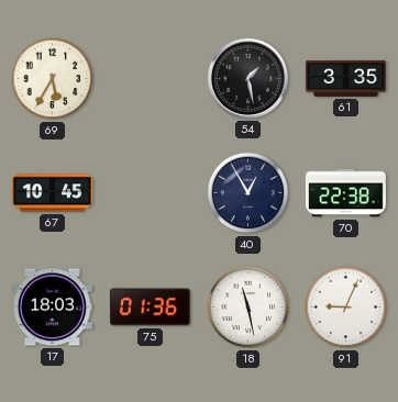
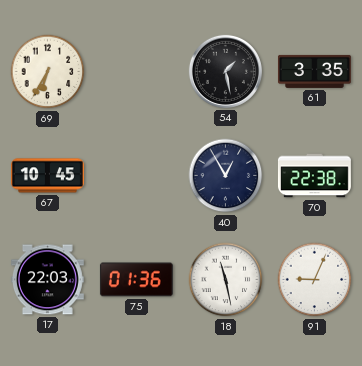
69: 5:35 -> 6:35
17: 18:03 -> 22:03
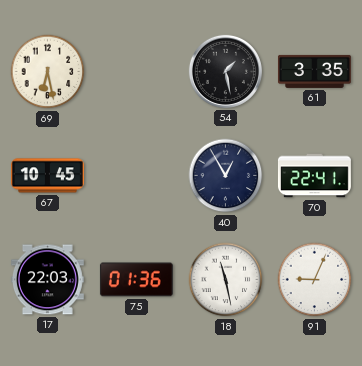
69: 6:35 -> 6:28
70: 22:38 -> 22:41
